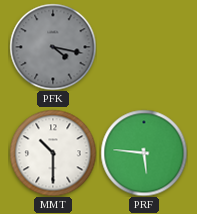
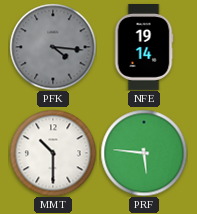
PFK: 4:17 -> 4:16
NFE: none -> 19:14
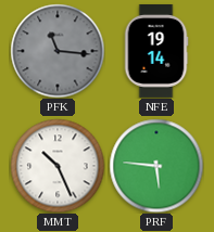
PFK: 4:16 -> 11:16
MMT: 10:30 -> 10:26
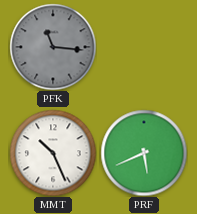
NFE: 19:14 -> none
PRF: 5:46 -> 5:41
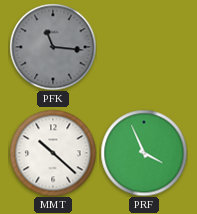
MMT: 10:26 -> 10:22
PRF: 5:41 -> 3:56
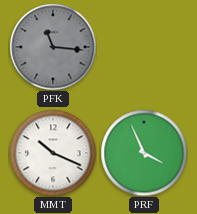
MMT: 10:22 -> 10:19
